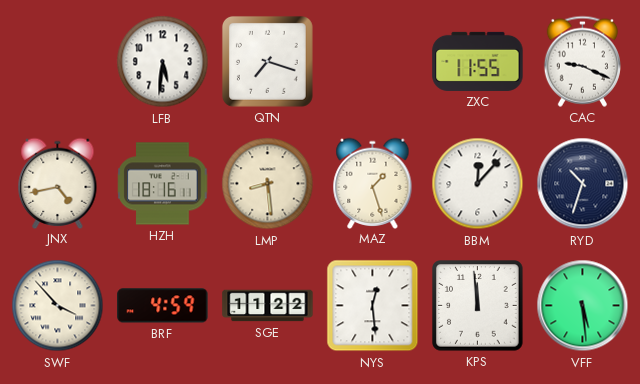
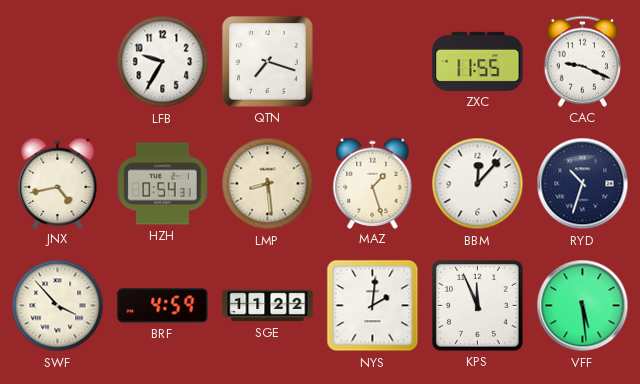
LFB: 5:31 -> 9:35
HZH: 18:16 -> 0:54
NYS: 12:29 -> 2:01
KPS: 11:59 -> 11:56
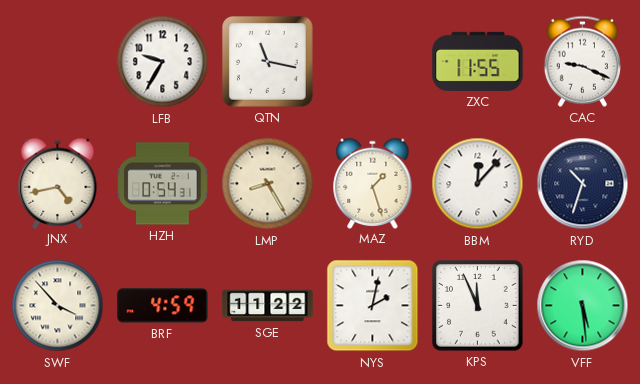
QTN: 7:18 -> 11:17
LMP: 8:29 -> 8:25
NYS: 2:01 -> 2:02
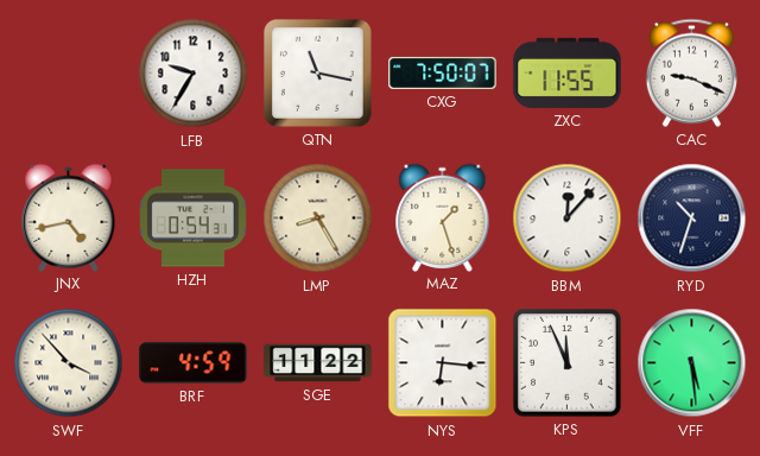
CXG: none -> 7:50
NYS: 2:02 -> 6:16
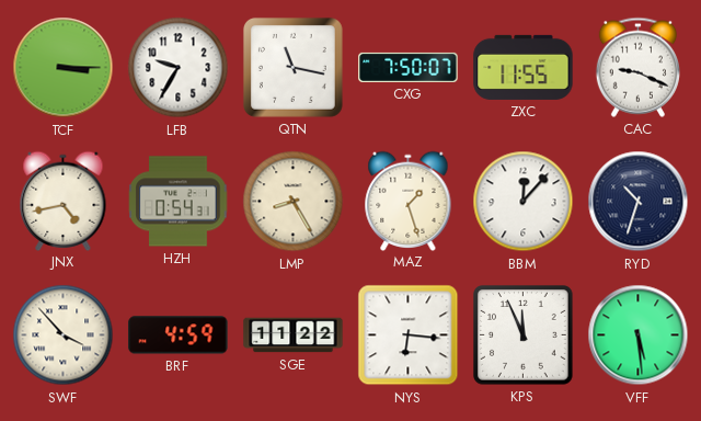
TCF: none -> 3:15
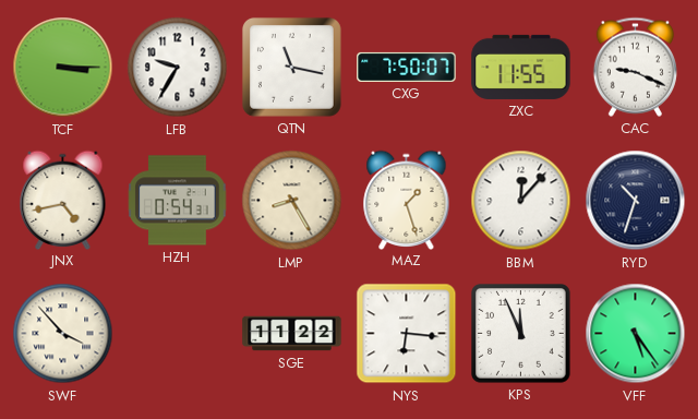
BRF: 4:59 -> none
VFF: 5:29 -> 5:24
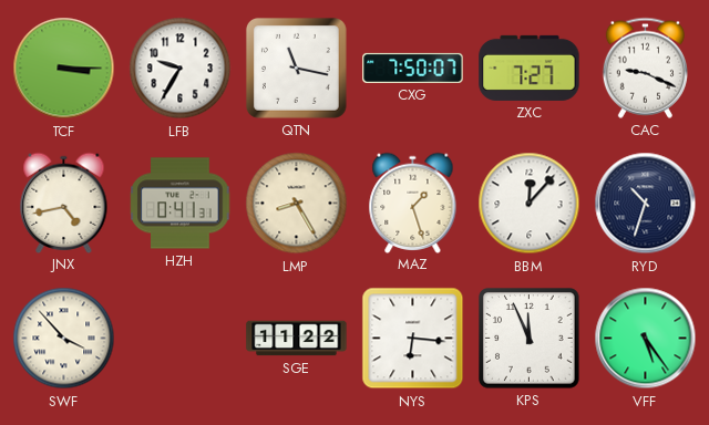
ZXC: 11:55 -> 7:27
HZH: 0:54 -> 0:41
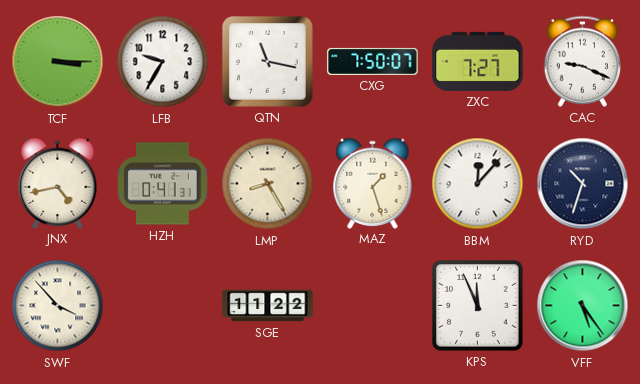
NYS: 6:16 -> none
